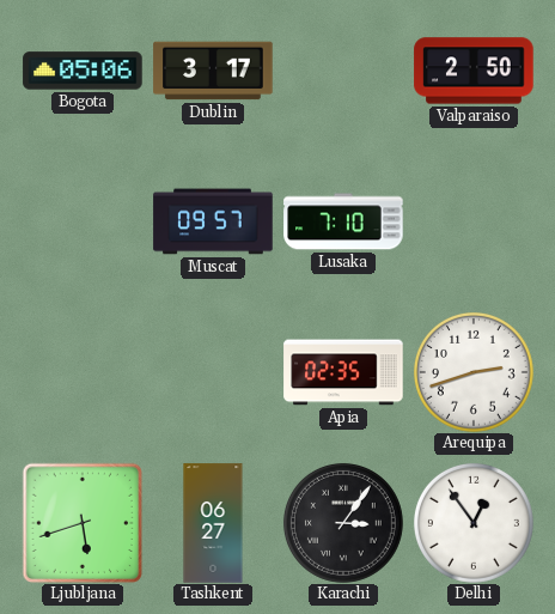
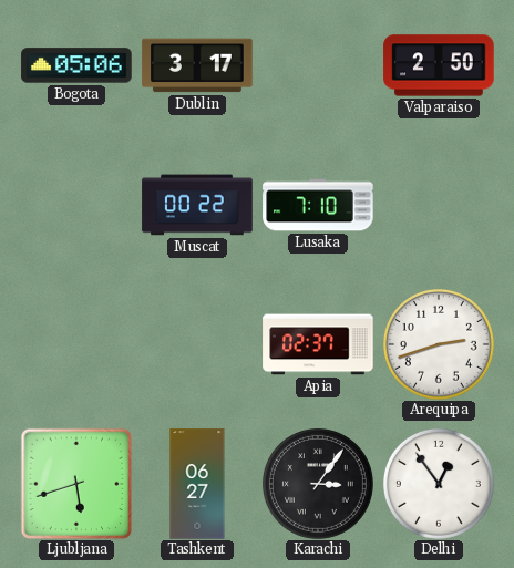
Muscat: 09:57 -> 00:22
Apia: 02:35 -> 02:37
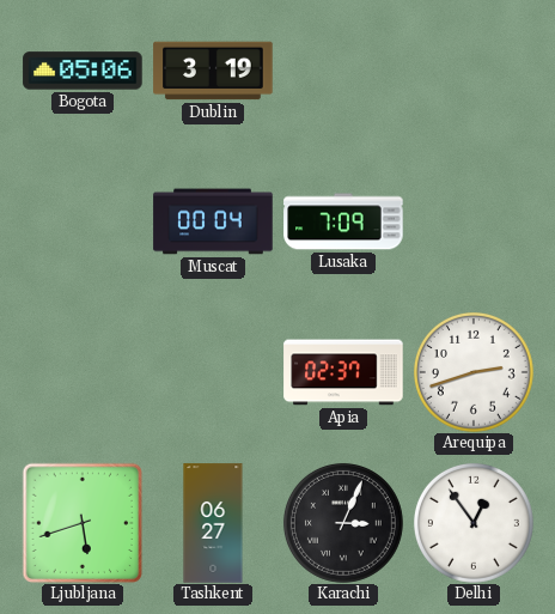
Dublin: 3:17 -> 3:19
Valparaiso: 2:50 -> none
Muscat: 00:22 -> 00:04
Lusaka: 7:10 -> 7:09
Karachi: 3:06 -> 3:04
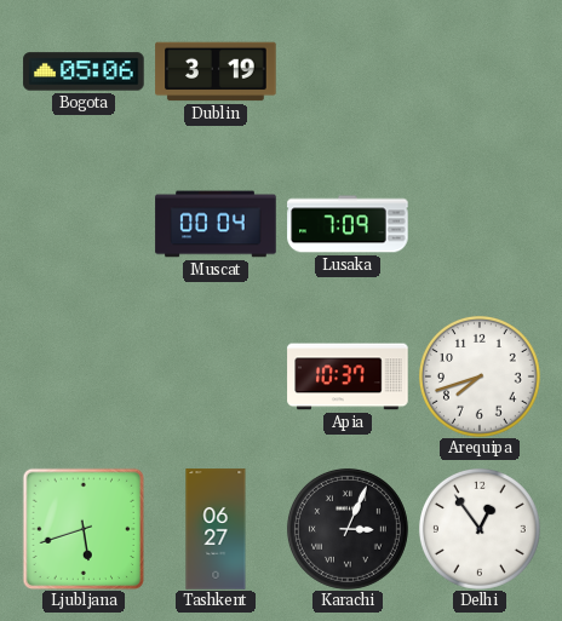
Apia: 02:37 -> 10:37
Arequipa: 2:42 -> 7:42
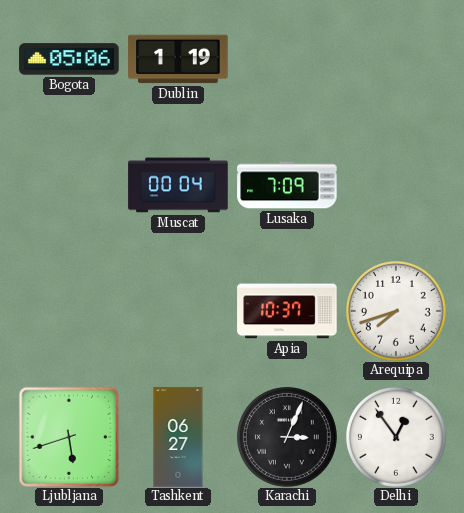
Dublin: 3:19 -> 1:19
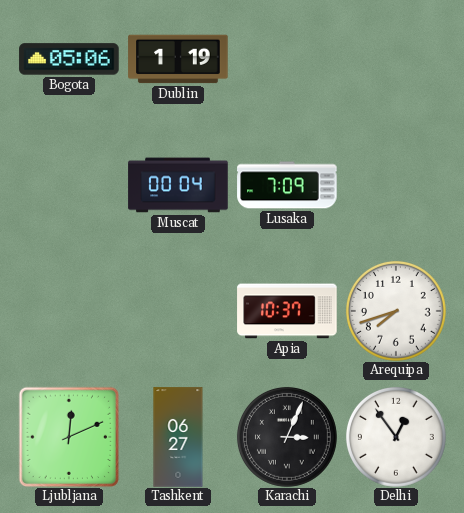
Ljubljana: 5:42 -> 12:11
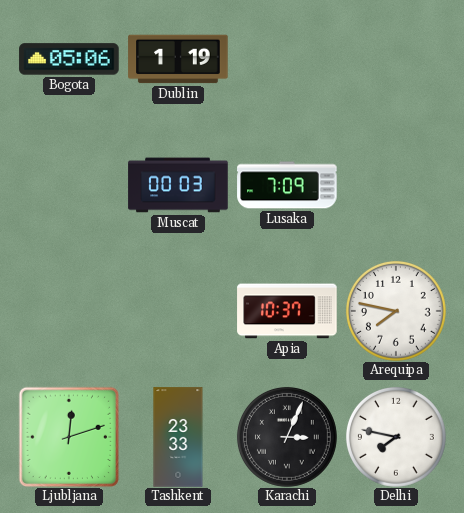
Muscat: 00:04 -> 00:03
Arequipa: 7:42 -> 7:47
Ljubljana: 12:11 -> 12:12
Tashkent: 06:27 -> 23:33
Delhi: 12:54 -> 7:47
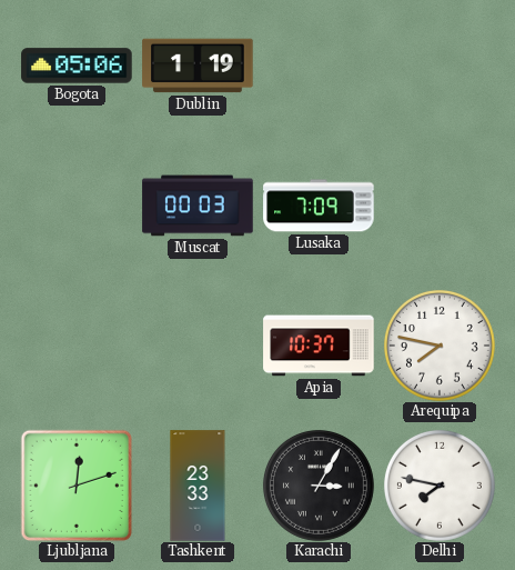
Karachi: 3:04 -> 3:05
